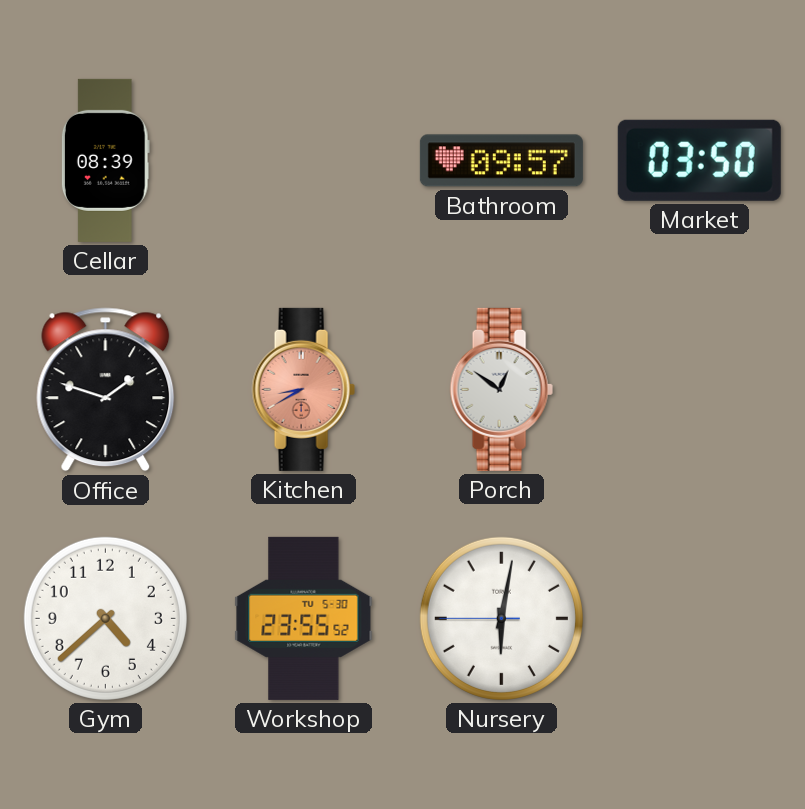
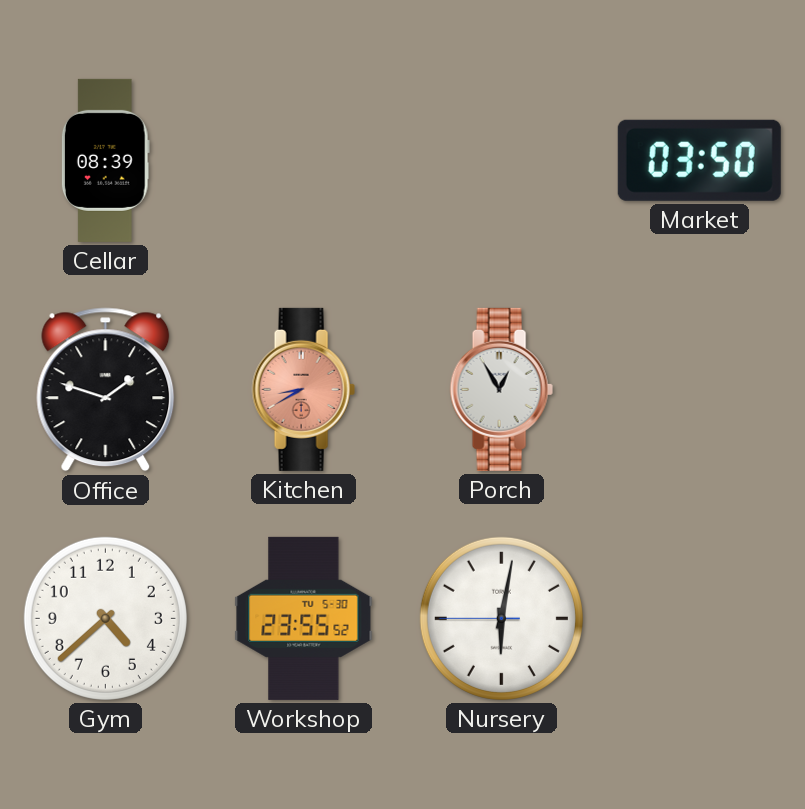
Bathroom: 09:57 -> none
Porch: 12:51 -> 12:55
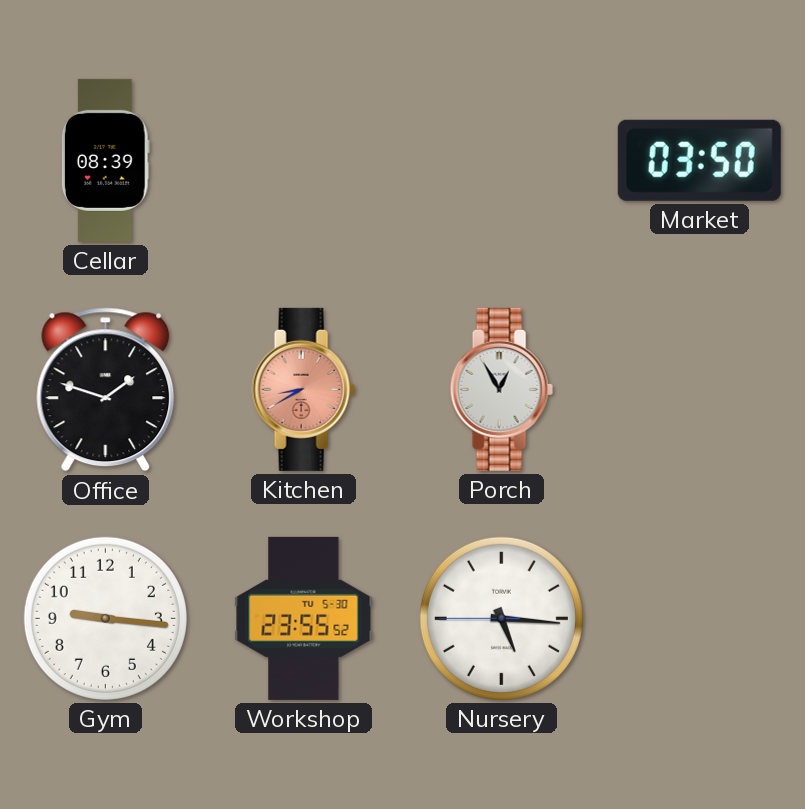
Gym: 4:38 -> 9:16
Nursery: 6:01 -> 5:15
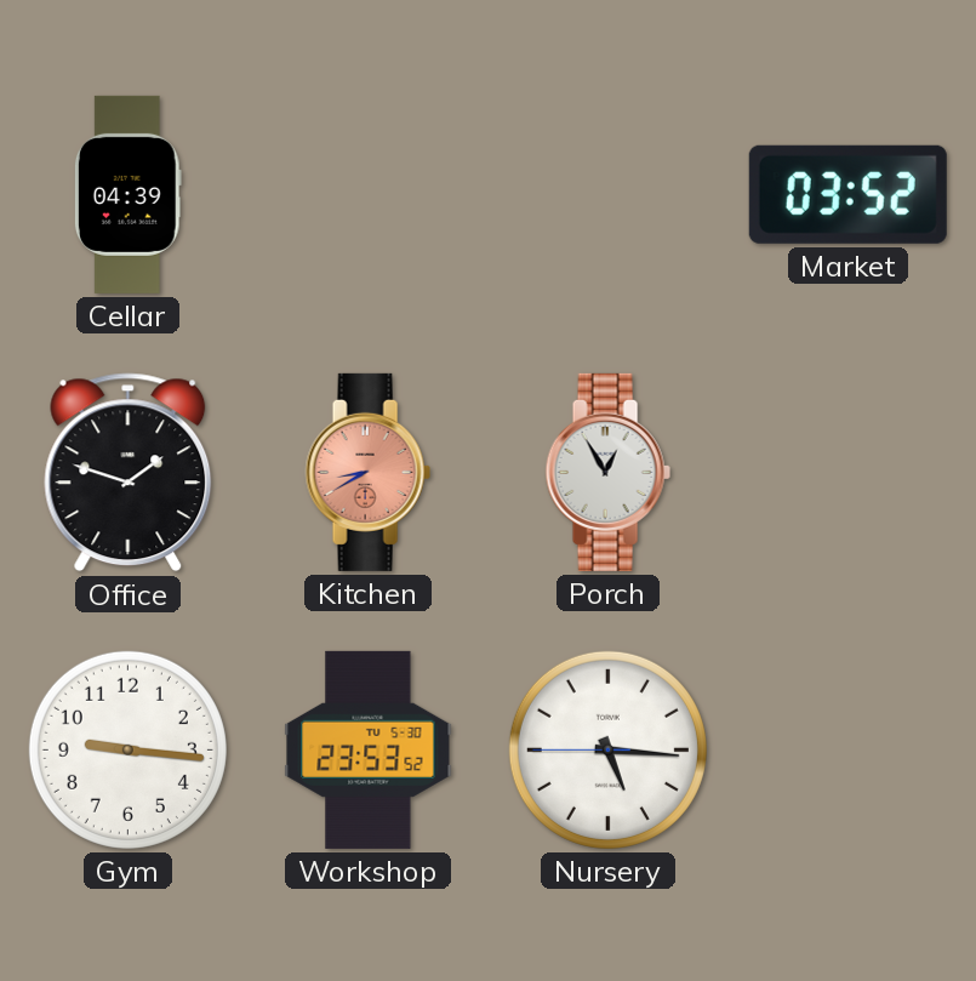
Cellar: 08:39 -> 04:39
Market: 03:50 -> 03:52
Workshop: 23:55 -> 23:53
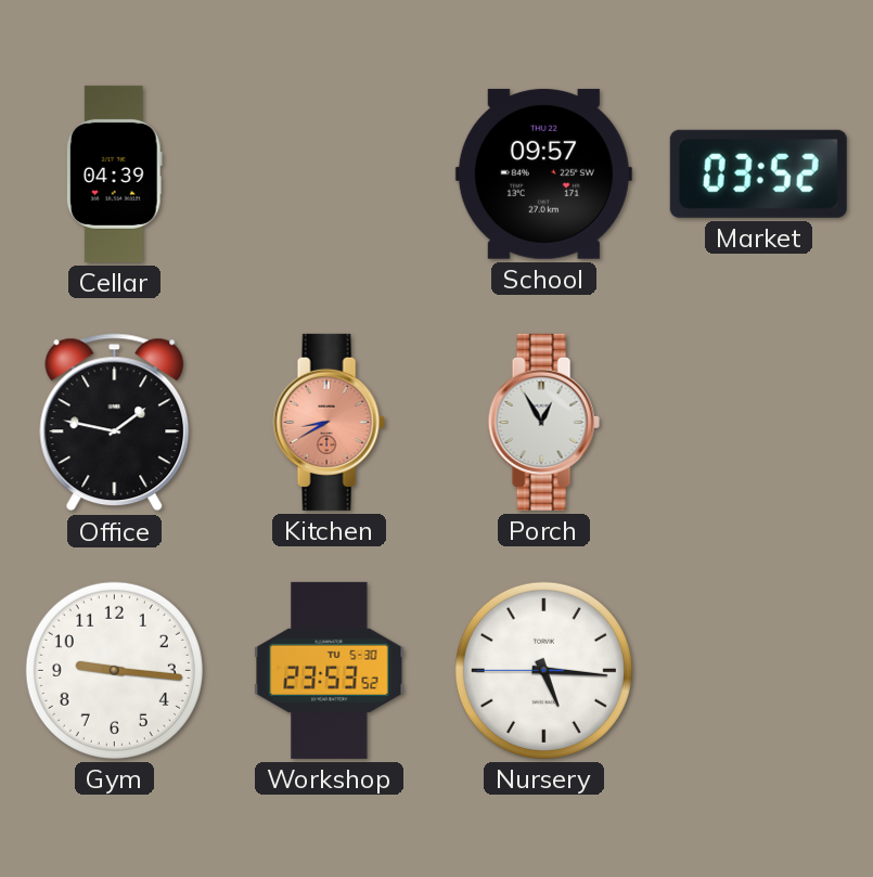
School: none -> 09:57
Office: 1:48 -> 1:47
